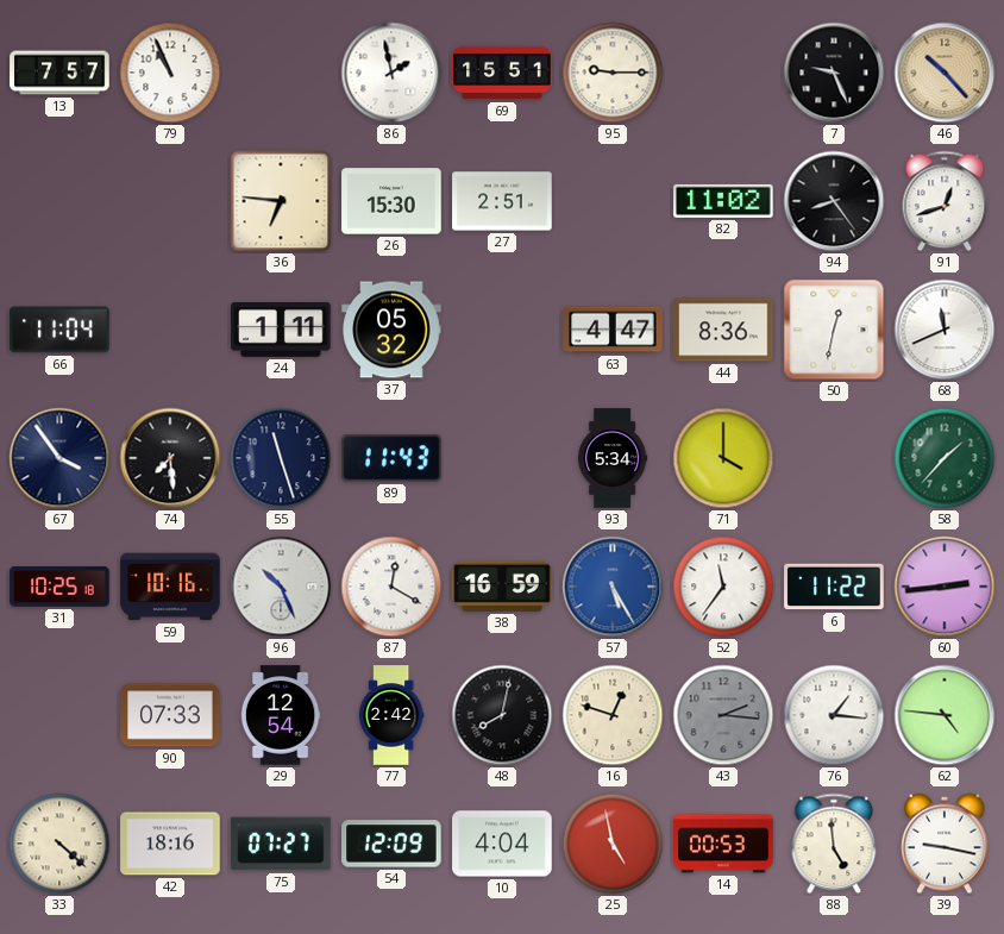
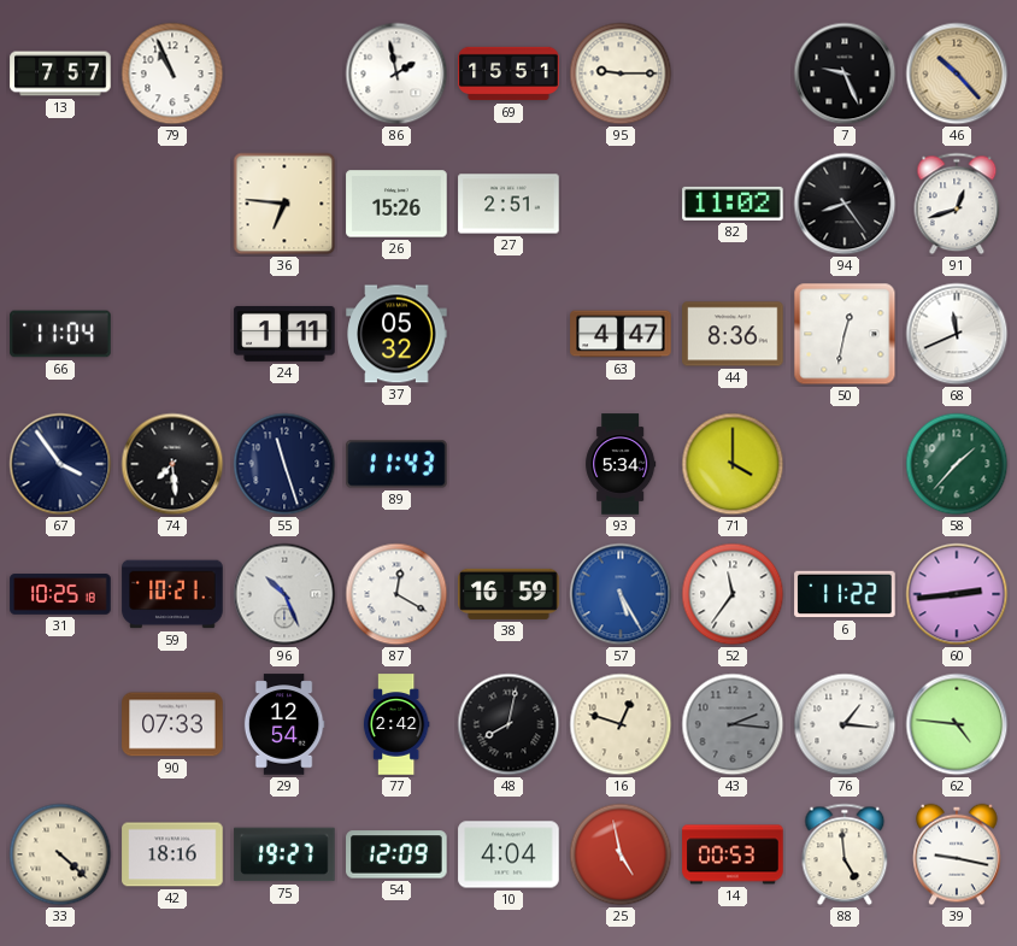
26: 15:30 -> 15:26
59: 10:16 -> 10:21
75: 07:27 -> 19:27
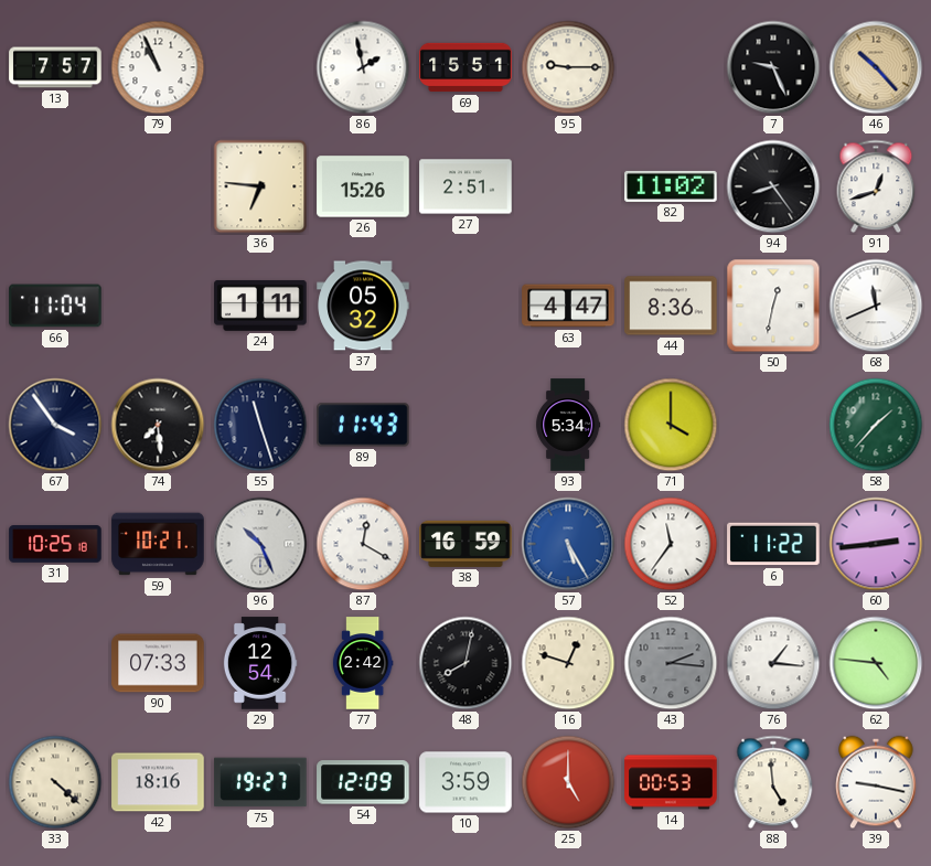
10: 4:04 -> 3:59
25: 4:58 -> 5:00
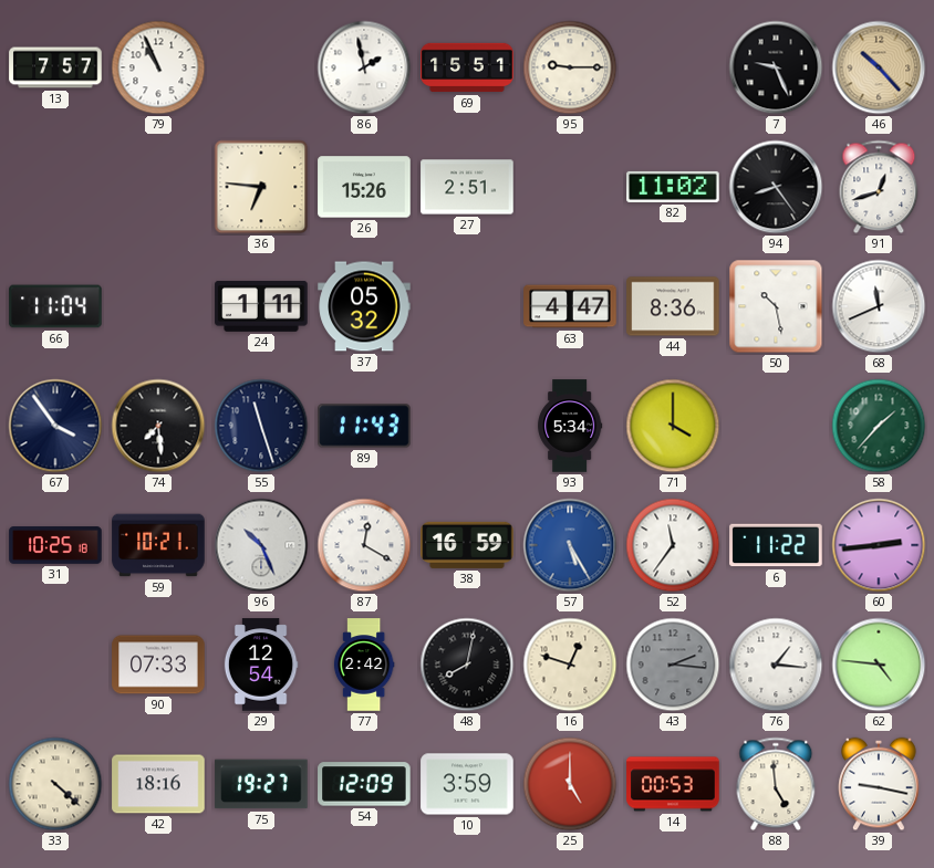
50: 12:32 -> 10:28
